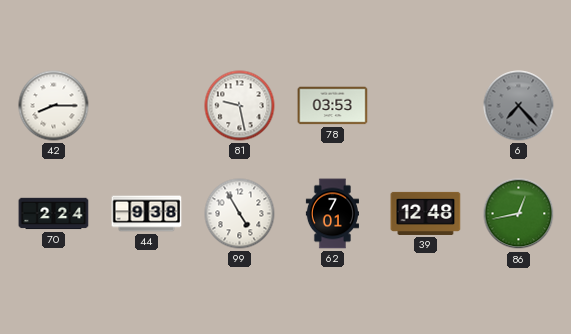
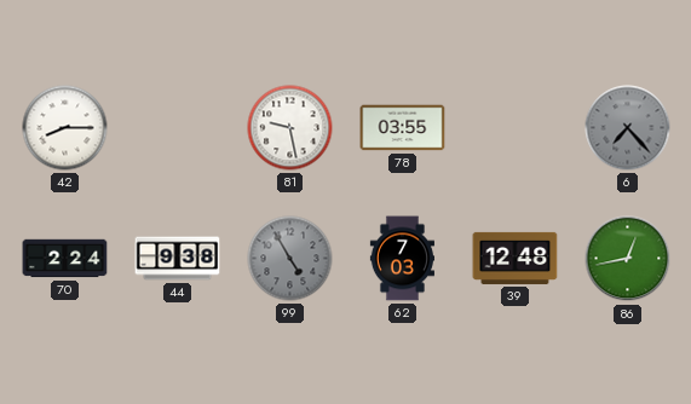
78: 03:53 -> 03:55
99 dial: white -> grey
62: 7:01 -> 7:03
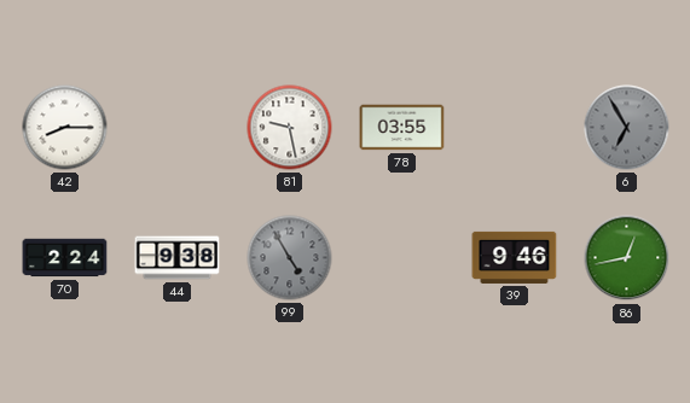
6: 7:23 -> 6:55
62: 7:03 -> none
39: 12:48 -> 9:46
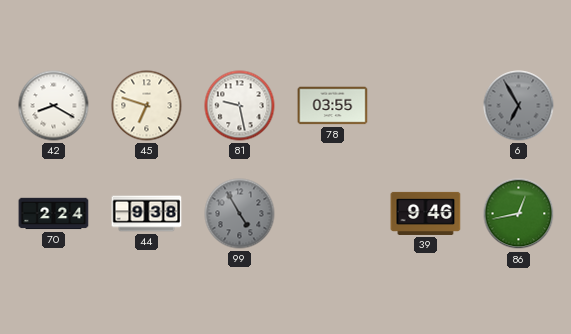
42: 8:15 -> 8:20
45: none -> 6:48
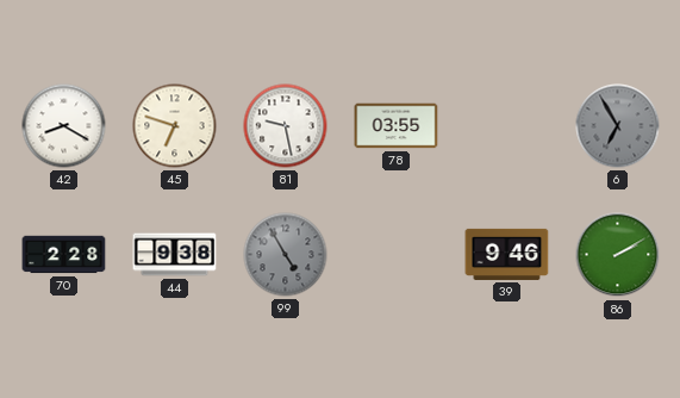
70: 2:24 -> 2:28
86: 12:43 -> 2:10
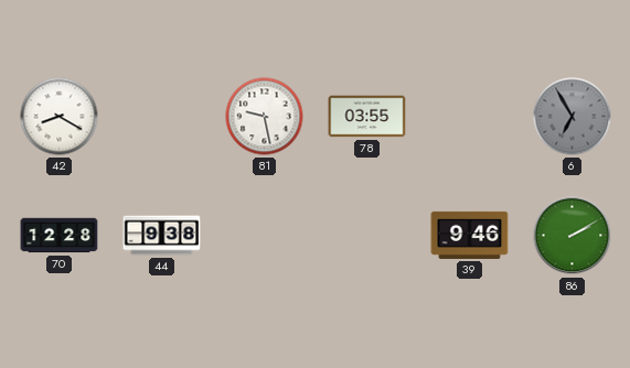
45: 6:48 -> none
70: 2:28 -> 12:28
99: 4:55 -> none
